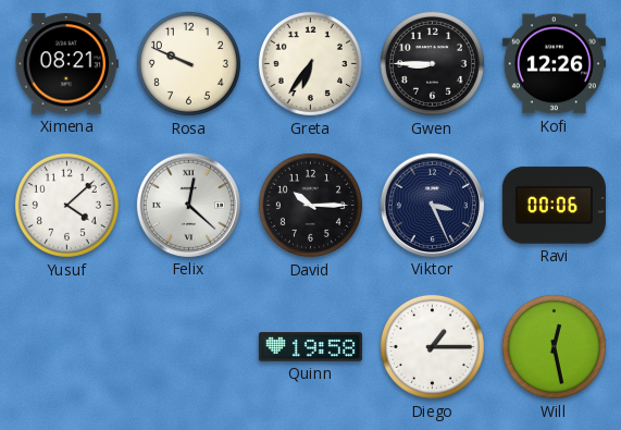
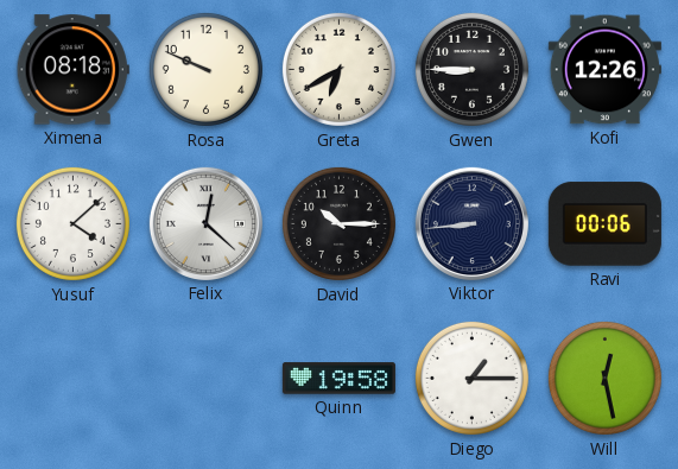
Ximena: 08:21 -> 08:18
Greta: 6:36 -> 6:40
Viktor: 3:26 -> 8:44
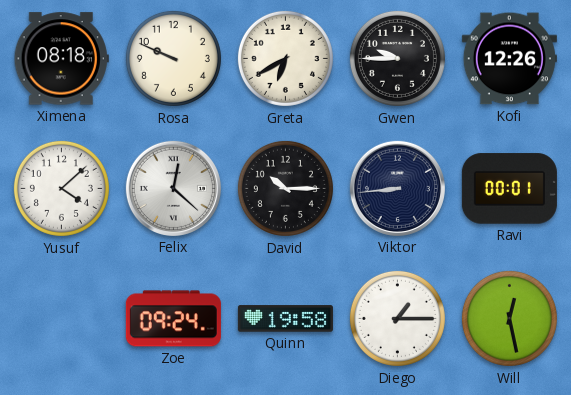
Gwen: 8:45 -> 9:45
Ravi: 00:06 -> 00:01
Zoe: none -> 09:24
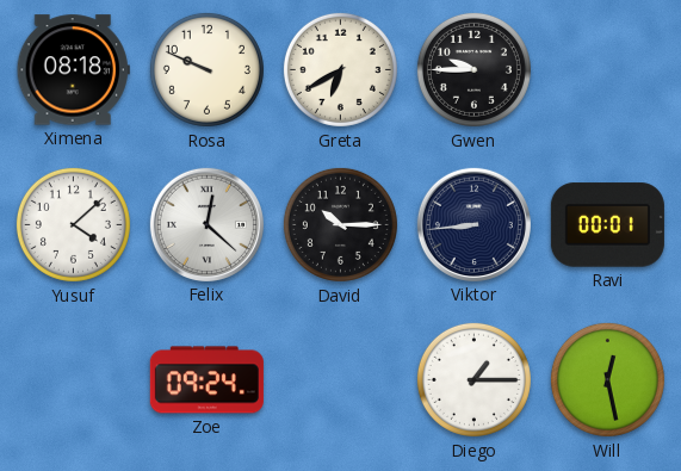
Kofi: 12:26 -> none
Quinn: 19:58 -> none
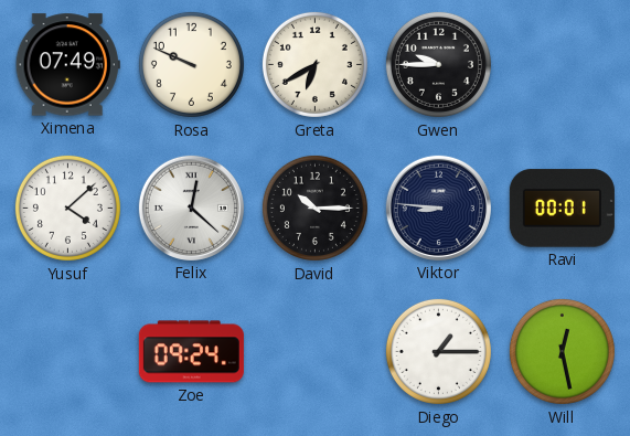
Ximena: 08:18 -> 07:49
Viktor: 8:44 -> 8:46
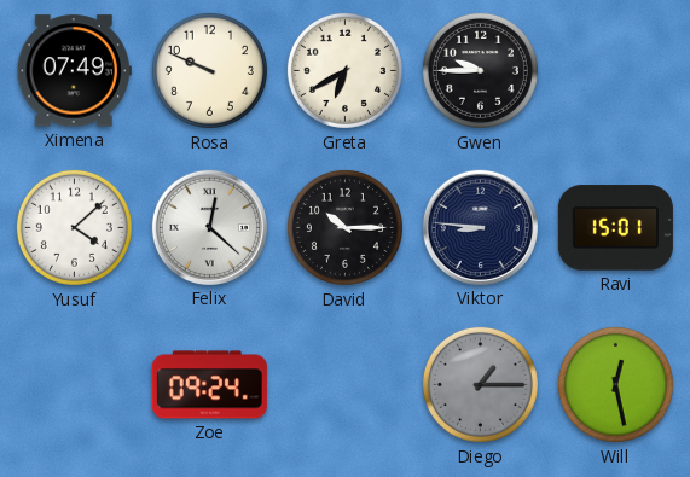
Ravi: 00:01 -> 15:01
Diego dial: white -> grey
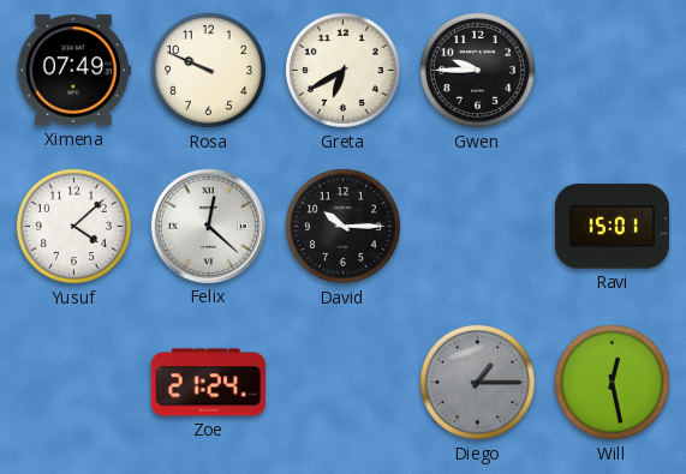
Viktor: 8:46 -> none
Zoe: 09:24 -> 21:24
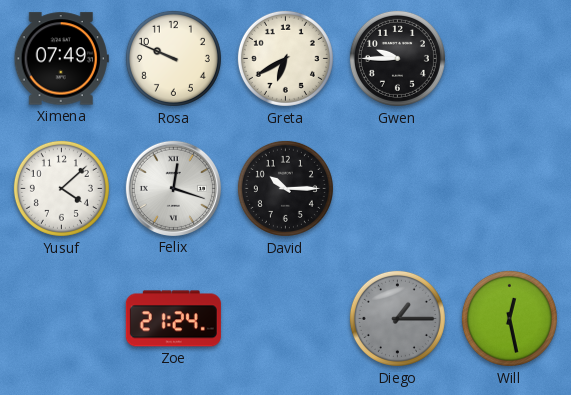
Felix: 12:22 -> 12:18
Ravi: 15:01 -> none
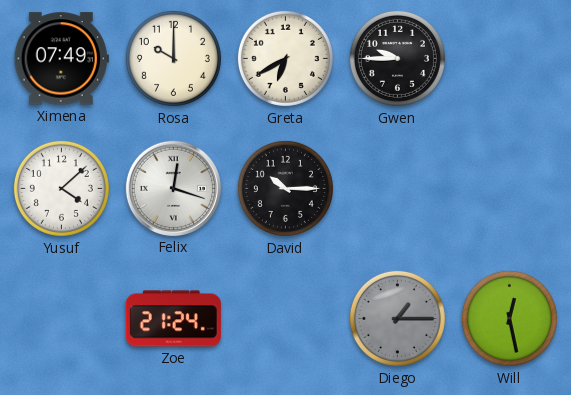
Rosa: 9:49 -> 10:00
